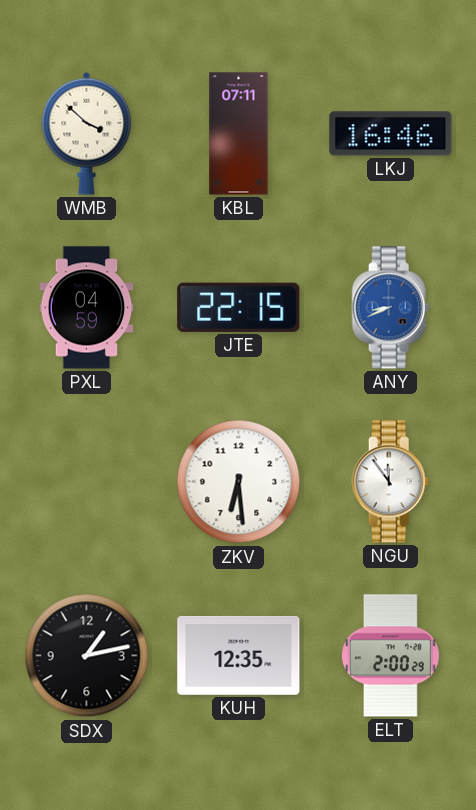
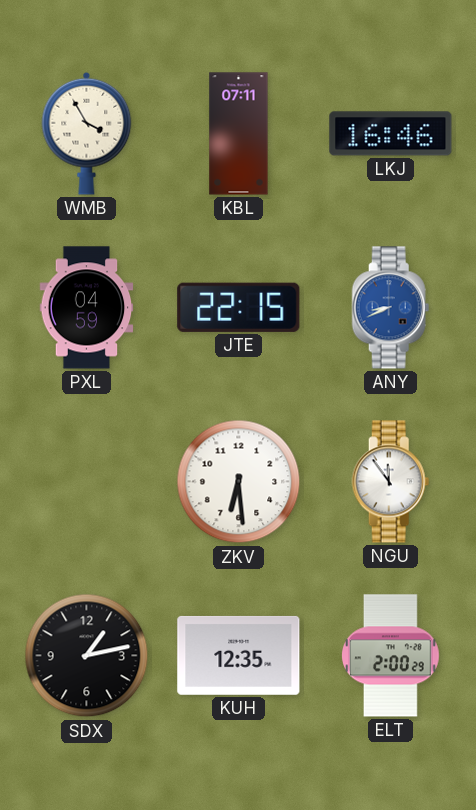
WMB: 3:52 -> 3:55
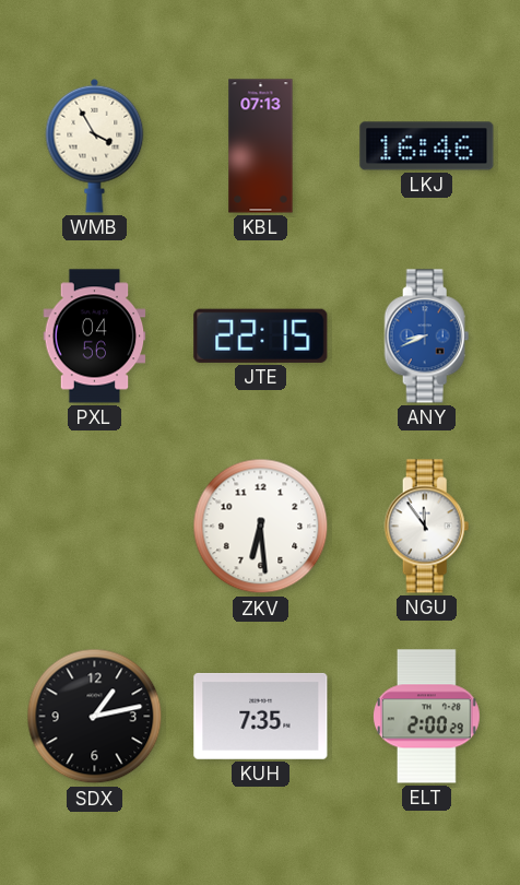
KBL: 07:11 -> 07:13
PXL: 04:59 -> 04:56
KUH: 12:35 -> 7:35
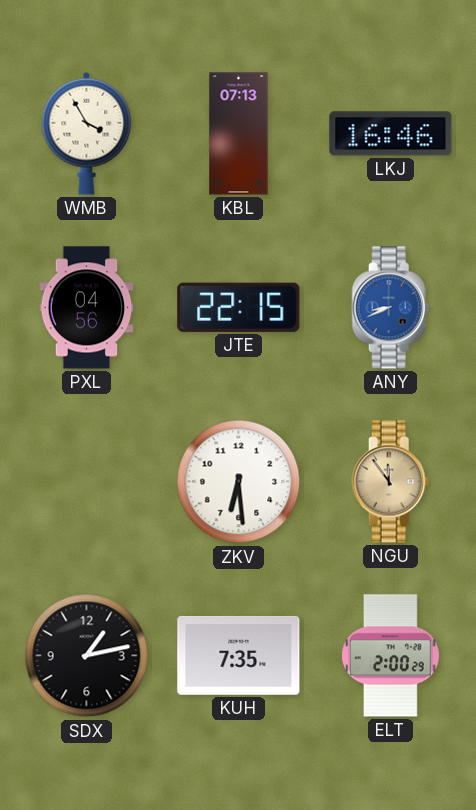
NGU dial: white -> champagne
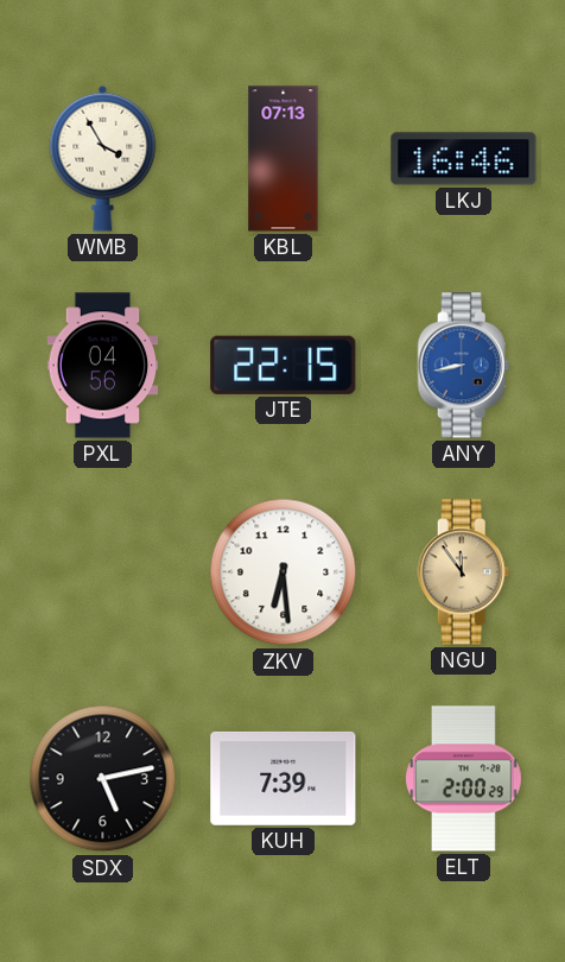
ANY: 8:41 -> 8:43
SDX: 1:13 -> 5:13
KUH: 7:35 -> 7:39
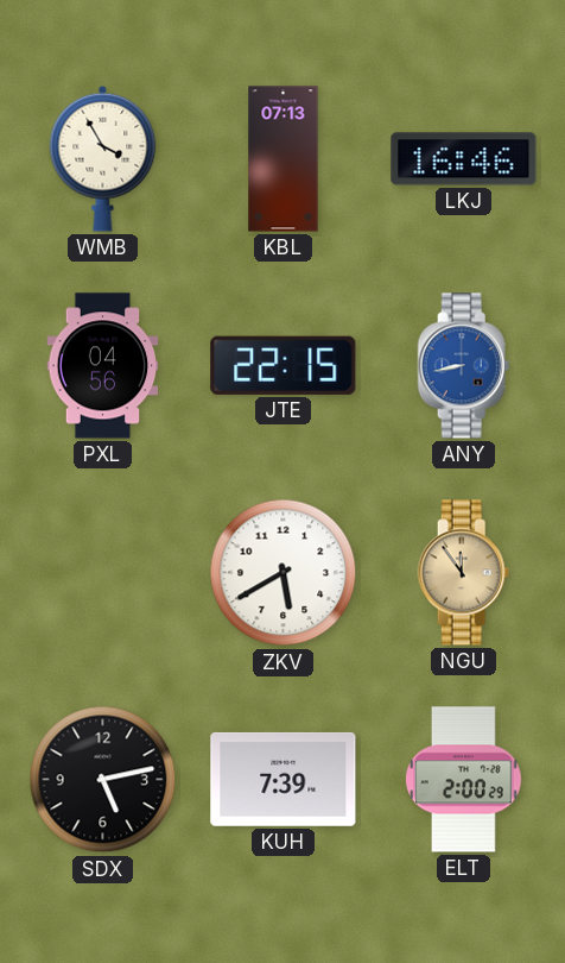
ZKV: 6:29 -> 5:40
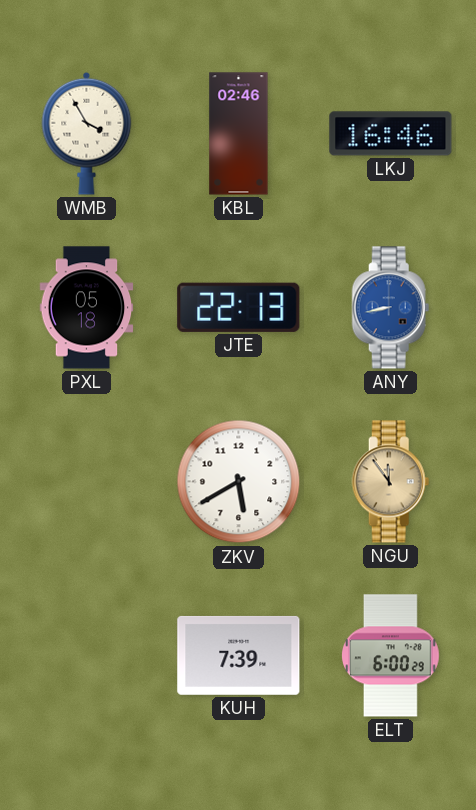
KBL: 07:13 -> 02:46
PXL: 04:56 -> 05:18
JTE: 22:15 -> 22:13
SDX: 5:13 -> none
ELT: 2:00 -> 6:00
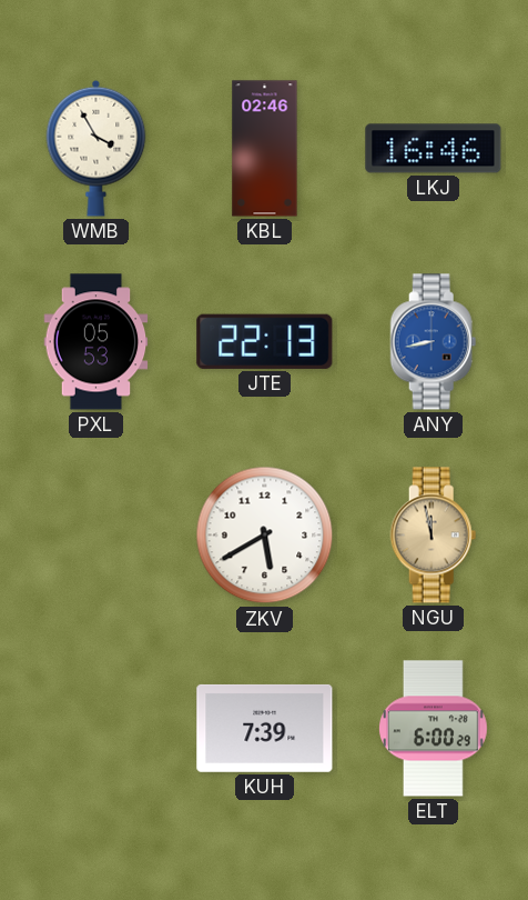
PXL: 05:18 -> 05:53
NGU: 11:54 -> 11:58
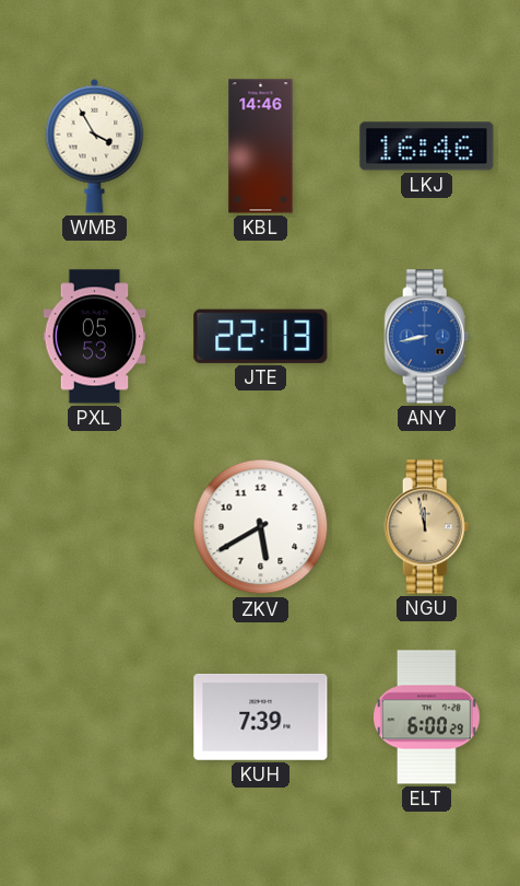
KBL: 02:46 -> 14:46
